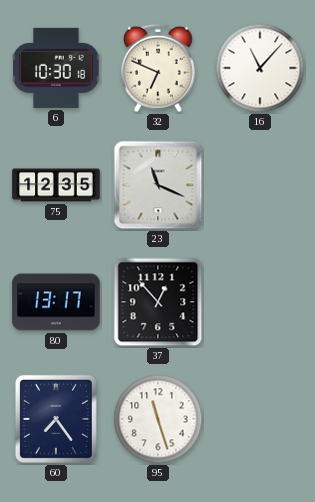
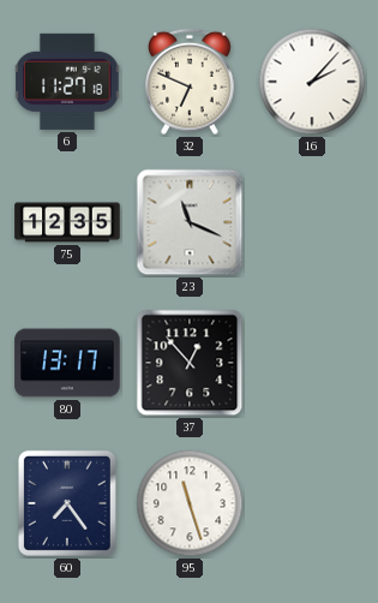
6: 10:30 -> 11:27
16: 11:07 -> 2:07
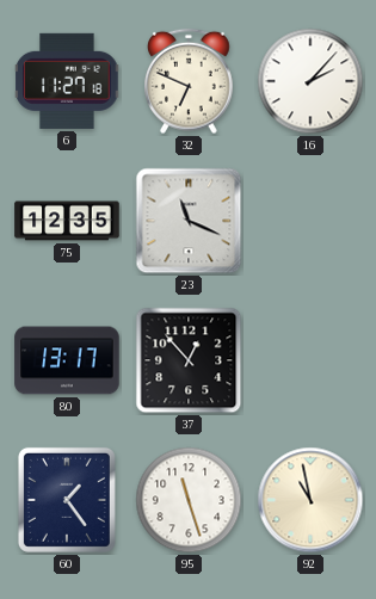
60: 7:24 -> 1:24
92: none -> 10:58
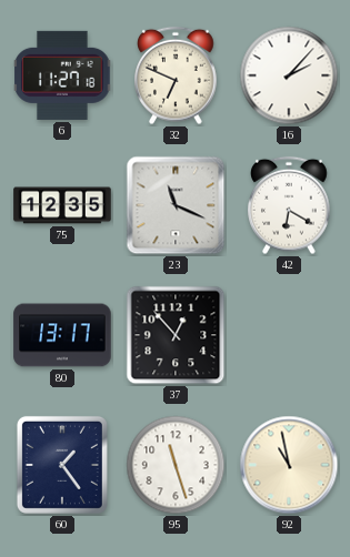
42: none -> 6:20
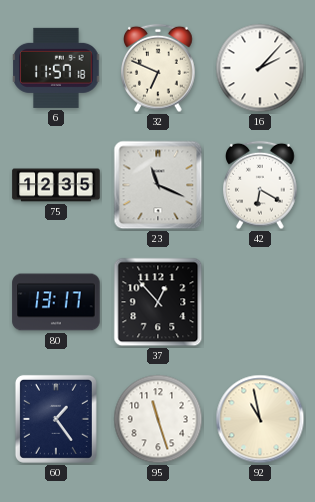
6: 11:27 -> 11:57
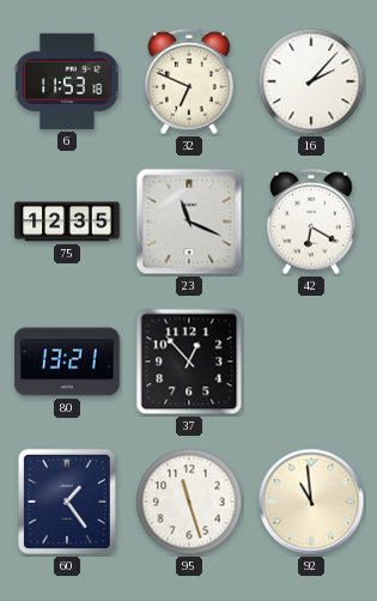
6: 11:57 -> 11:53
80: 13:17 -> 13:21
92: 10:58 -> 10:59
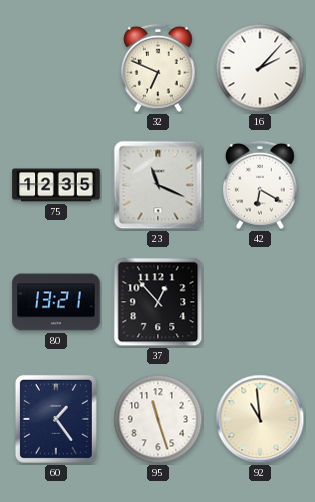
6: 11:53 -> none
